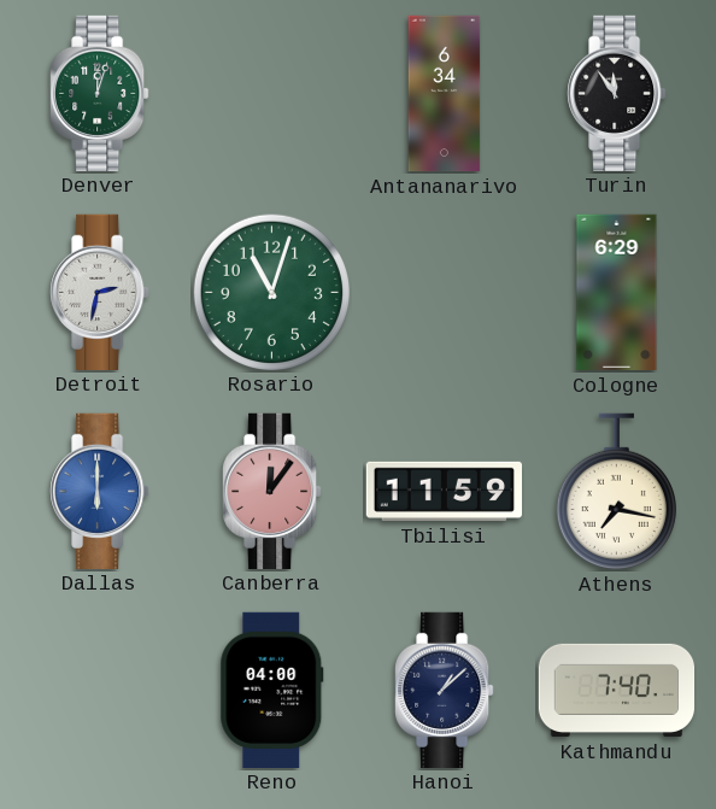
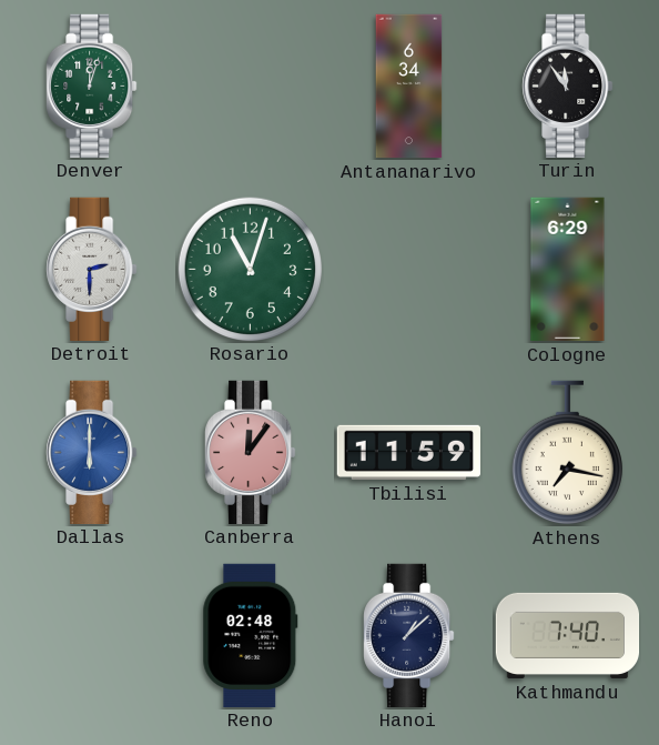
Detroit: 2:32 -> 2:30
Reno: 04:00 -> 02:48
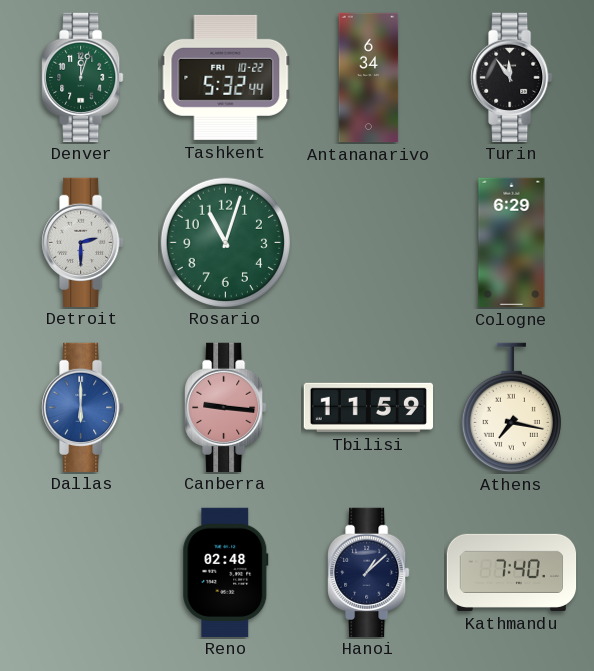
Tashkent: none -> 5:32
Canberra: 12:06 -> 9:16
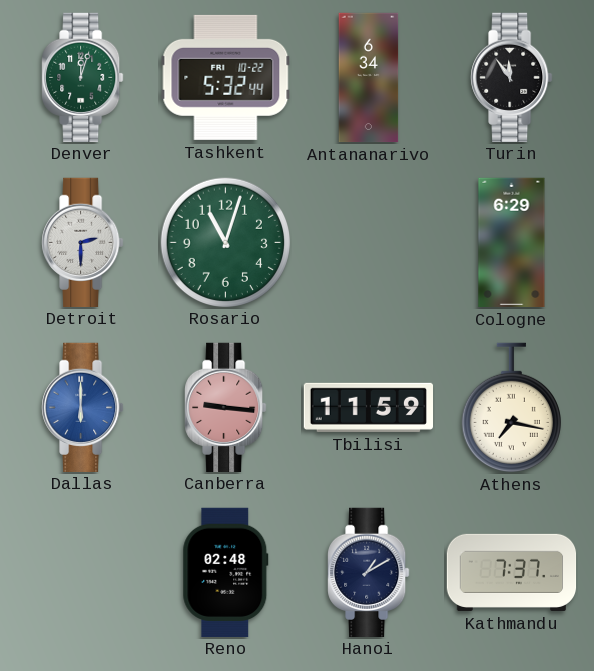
Hanoi: 1:08 -> 1:10
Kathmandu: 7:40 -> 7:37
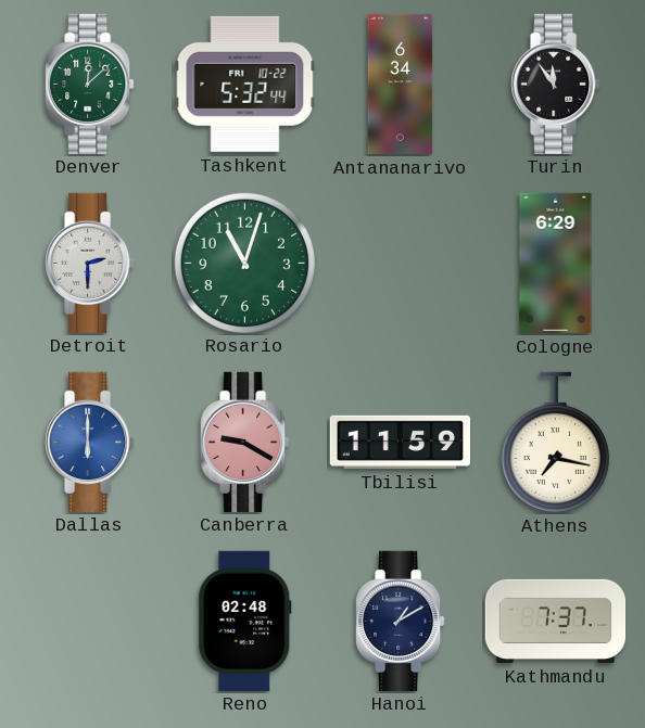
Denver: 12:03 -> 12:08
Canberra: 9:16 -> 9:20
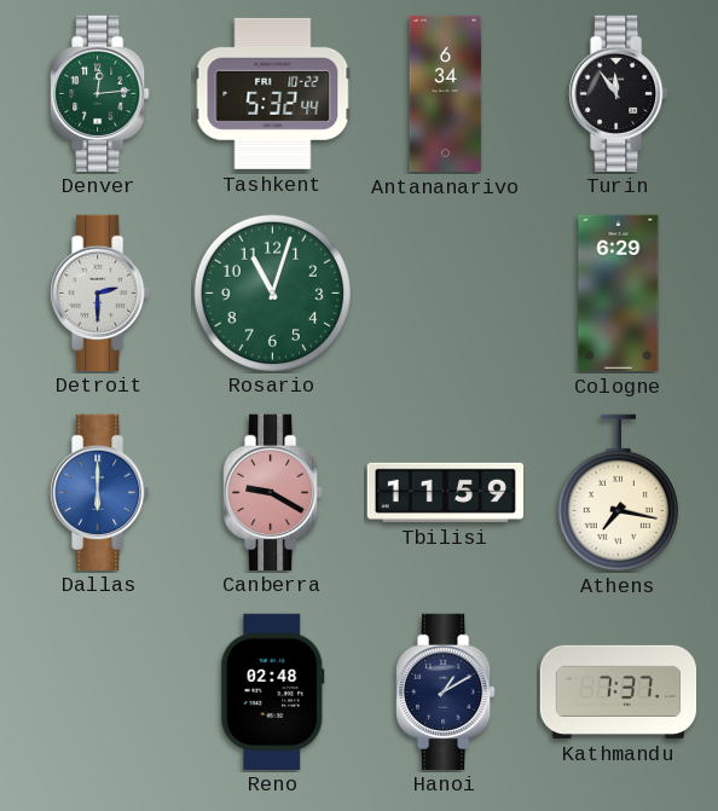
Denver: 12:08 -> 12:14
